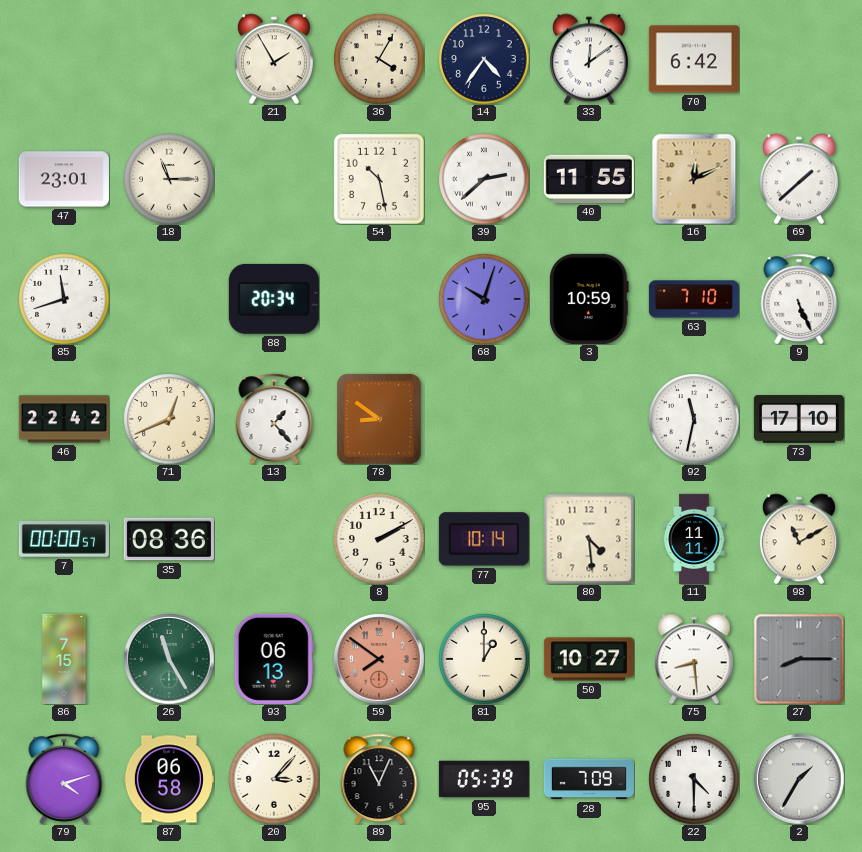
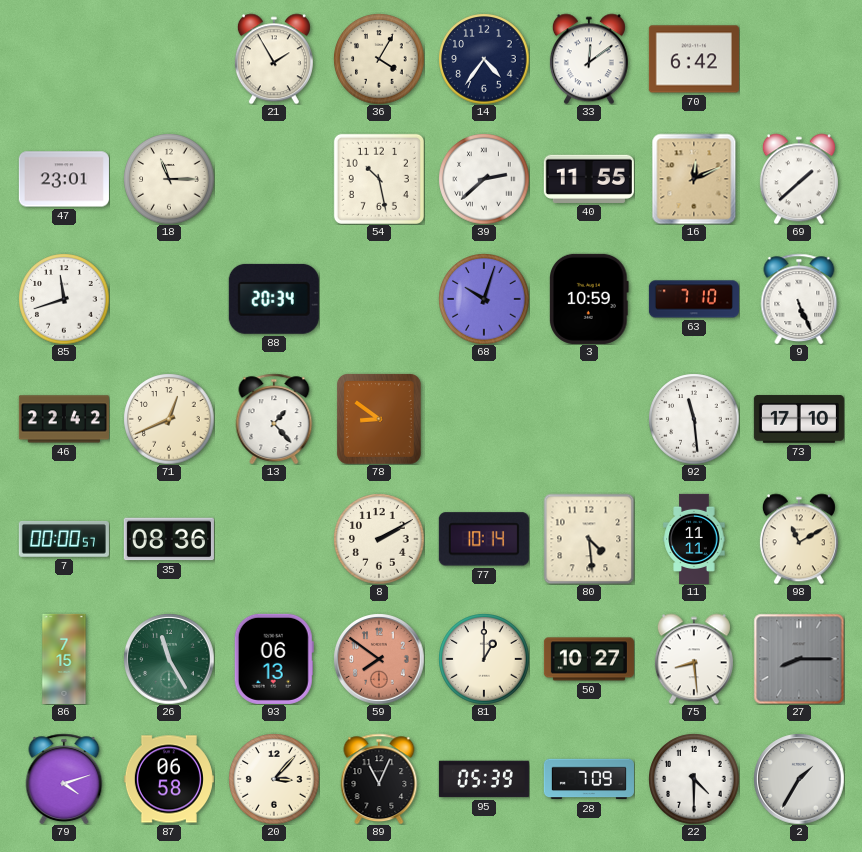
92: 11:32 -> 11:29
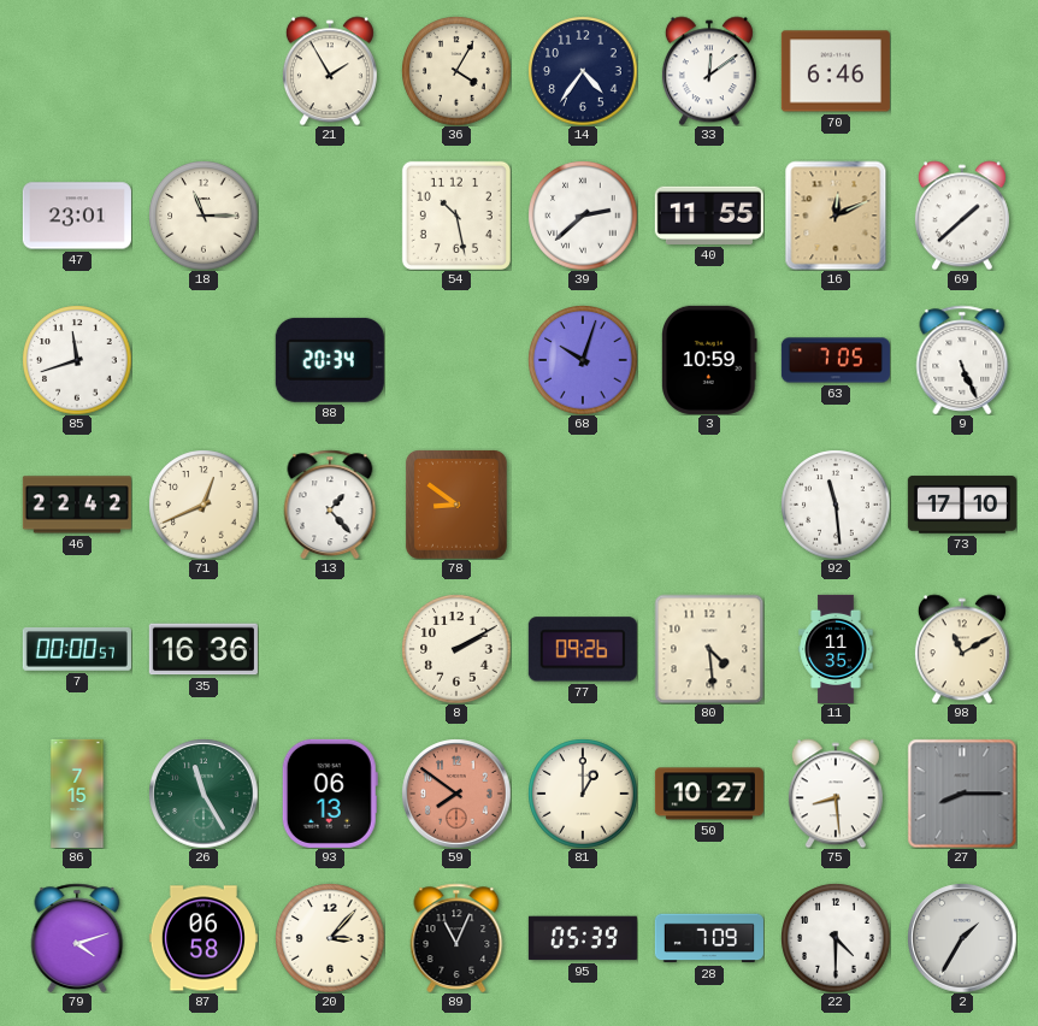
70: 6:42 -> 6:46
63: 7:10 -> 7:05
35: 08:36 -> 16:36
77: 10:14 -> 09:26
11: 11:11 -> 11:35
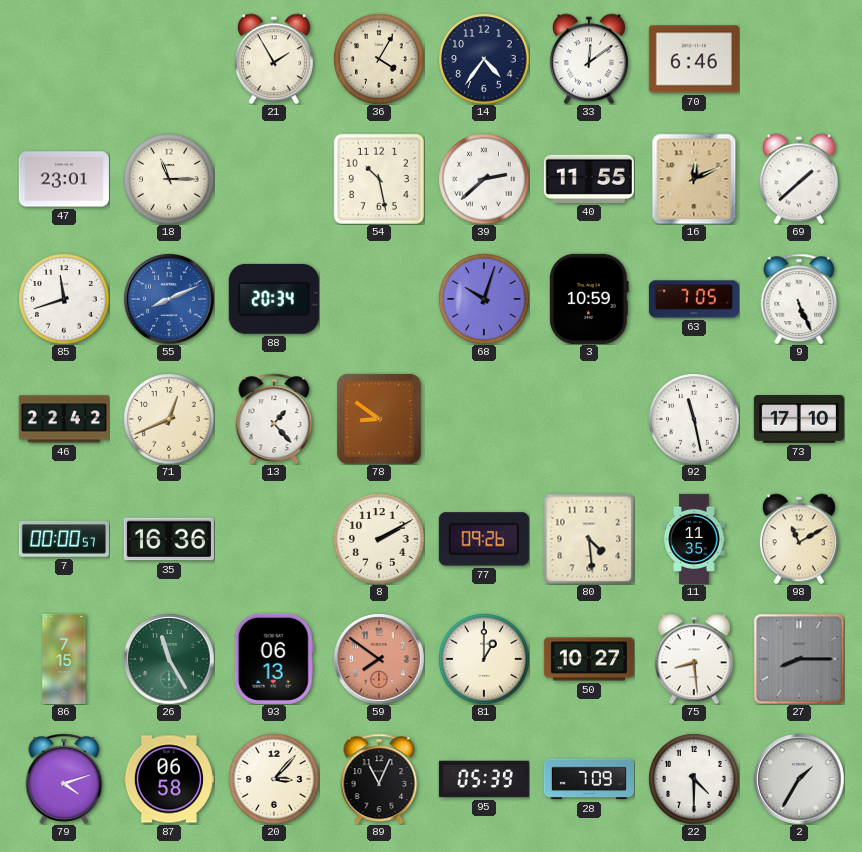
55: none -> 8:11
92: 11:29 -> 11:28
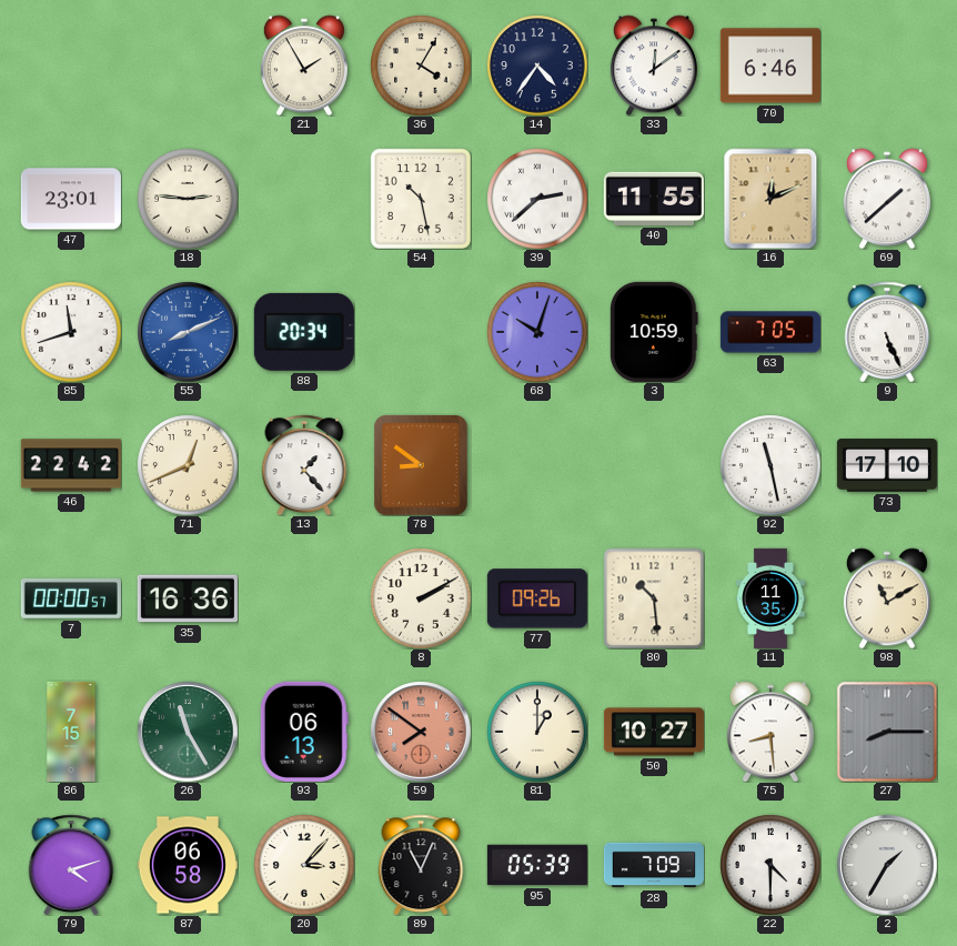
18: 11:15 -> 2:46
80: 4:29 -> 10:29
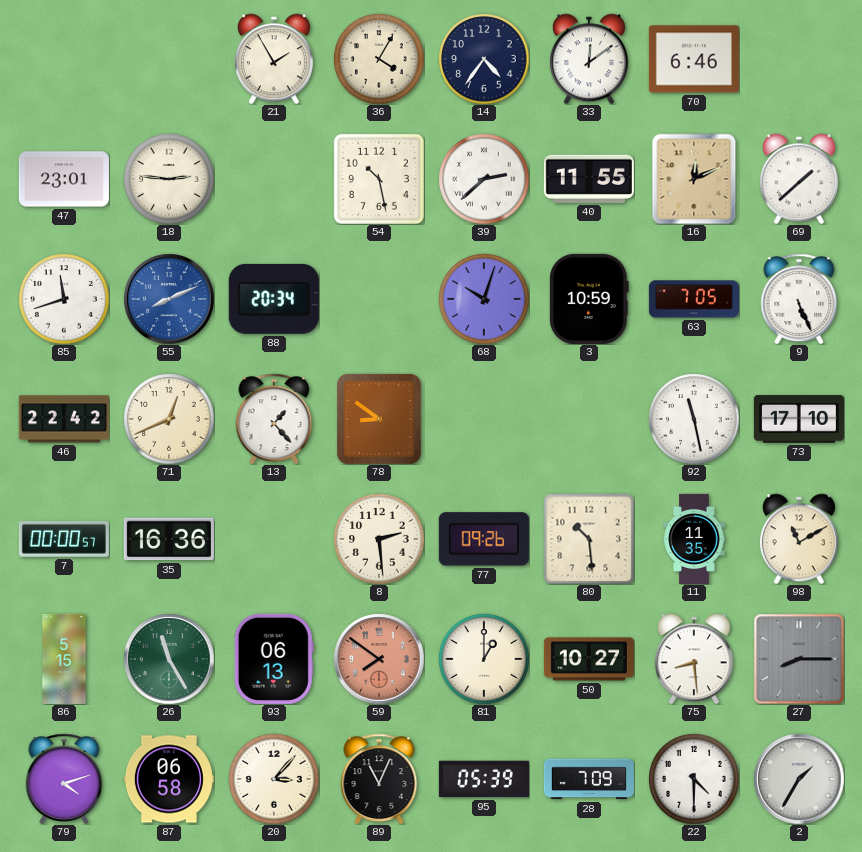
8: 2:10 -> 2:29
86: 7:15 -> 5:15
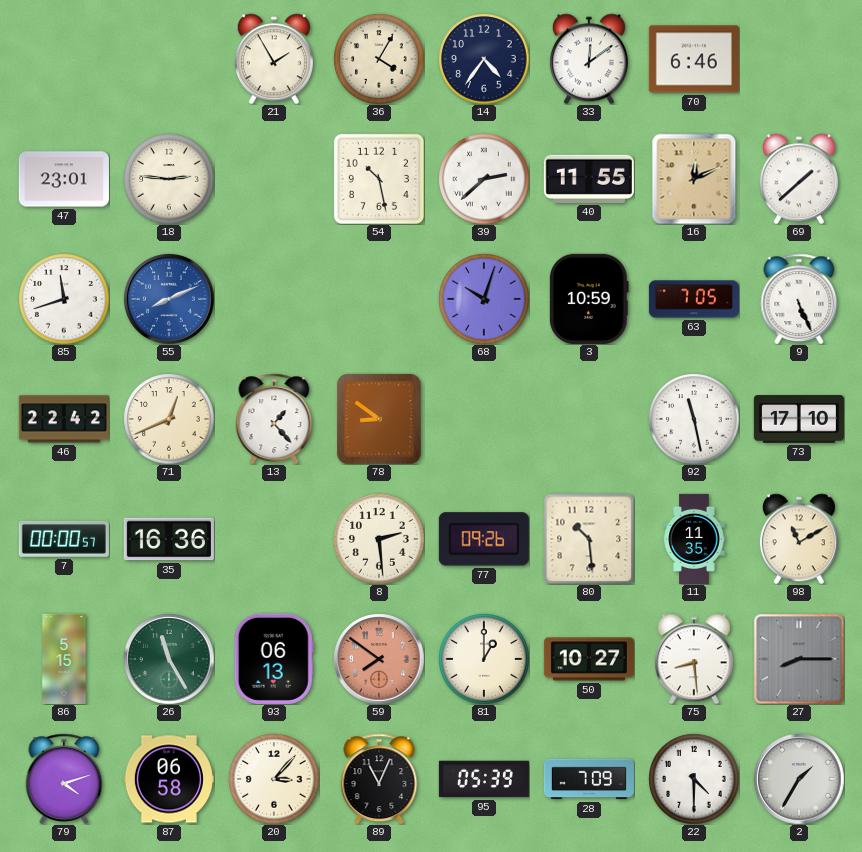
88: 20:34 -> none
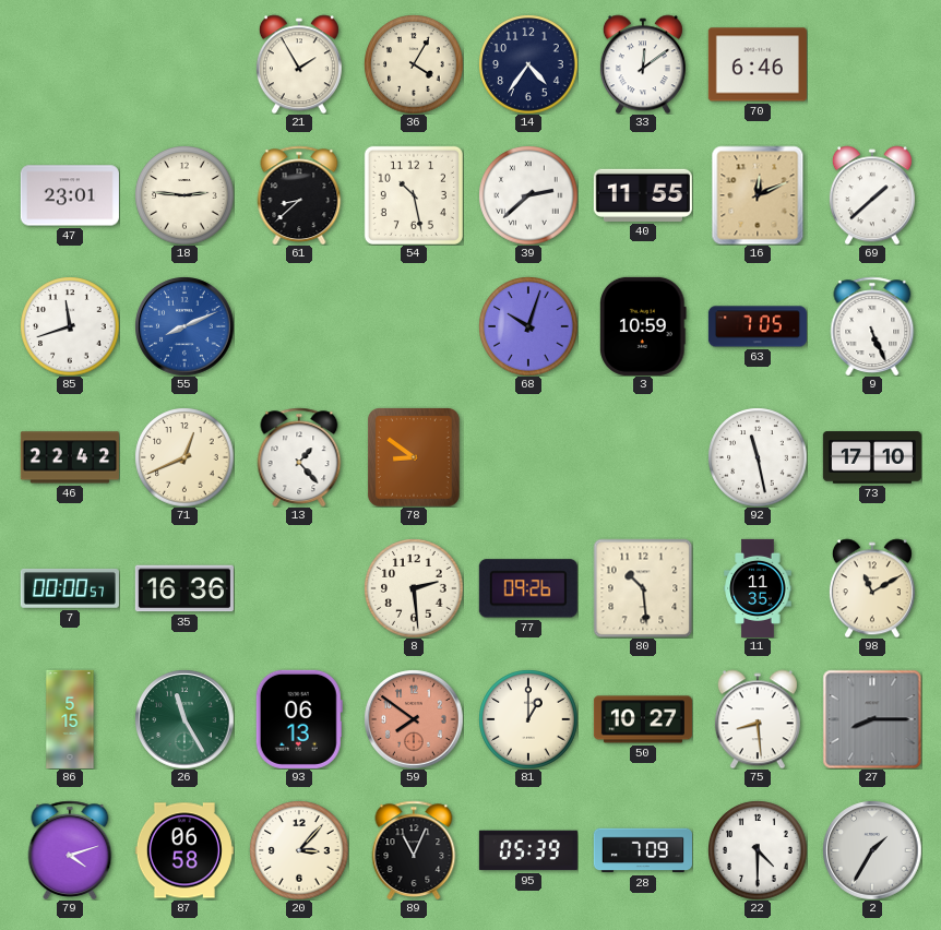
61: none -> 8:38
